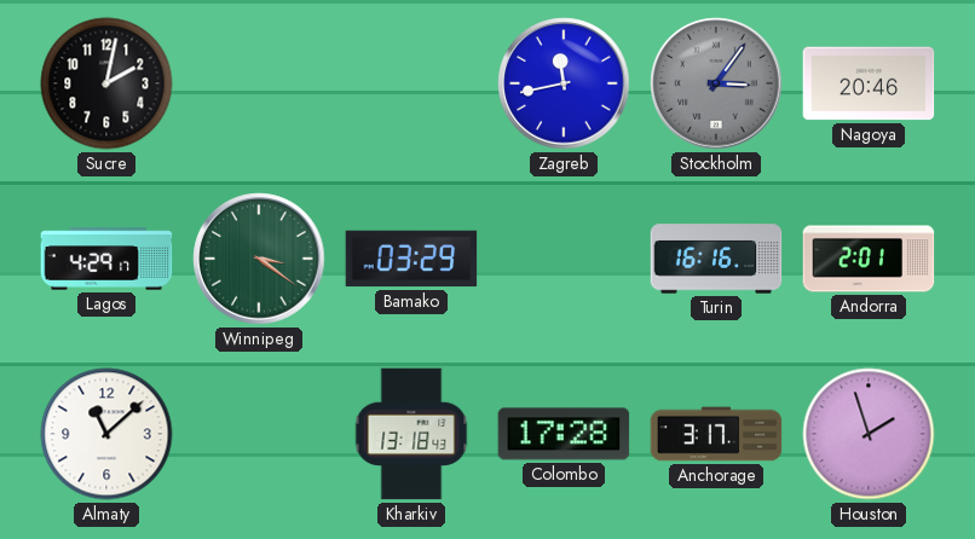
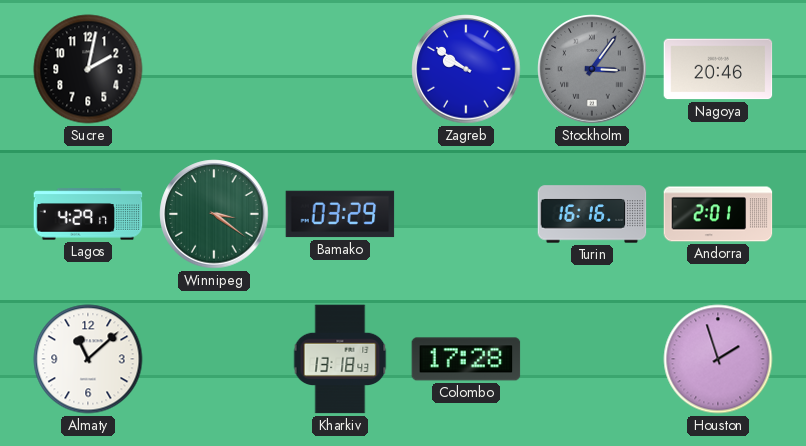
Zagreb: 11:43 -> 9:51
Anchorage: 3:17 -> none
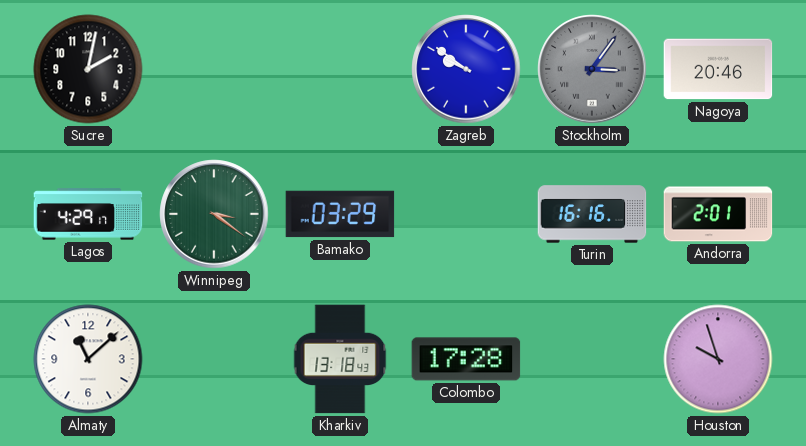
Houston: 1:57 -> 9:57
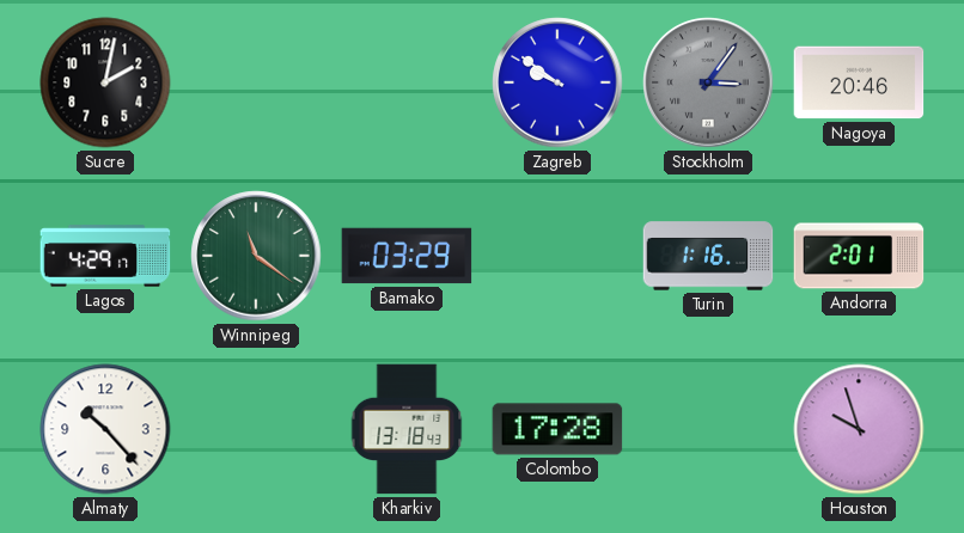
Winnipeg: 3:21 -> 11:21
Turin: 16:16 -> 1:16
Almaty: 11:08 -> 10:23
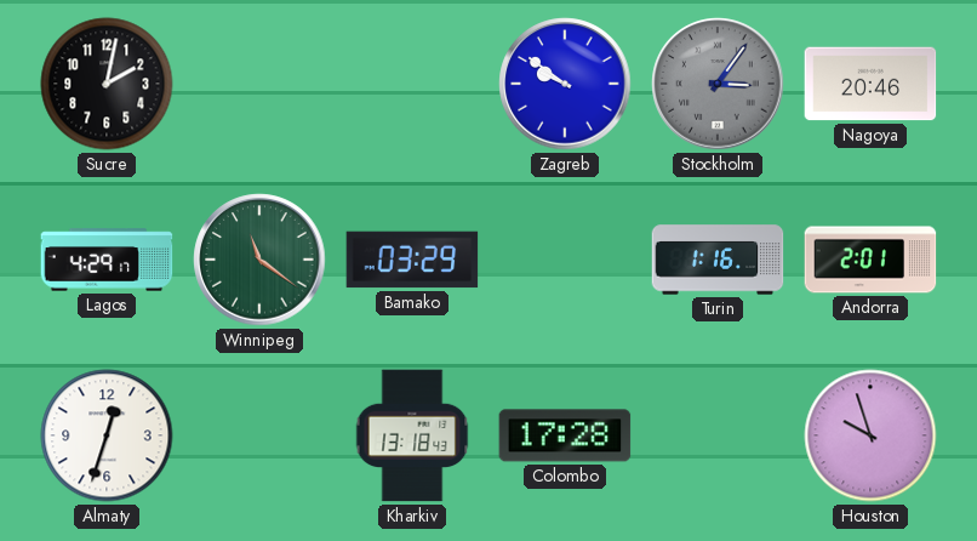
Almaty: 10:23 -> 12:33
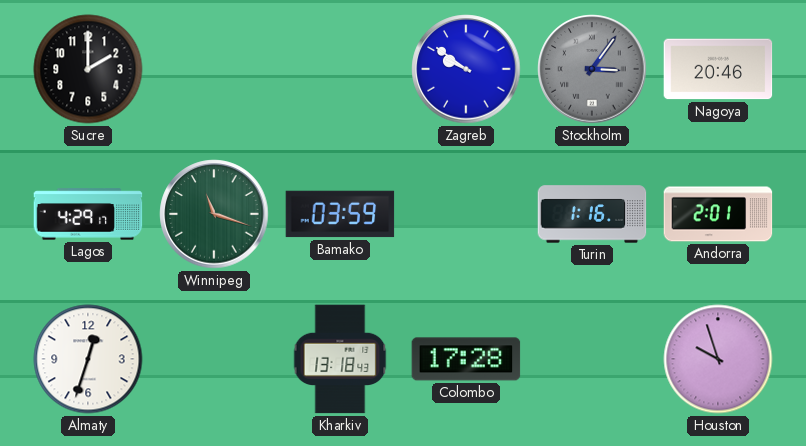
Sucre: 2:02 -> 2:00
Winnipeg: 11:21 -> 11:18
Bamako: 03:29 -> 03:59
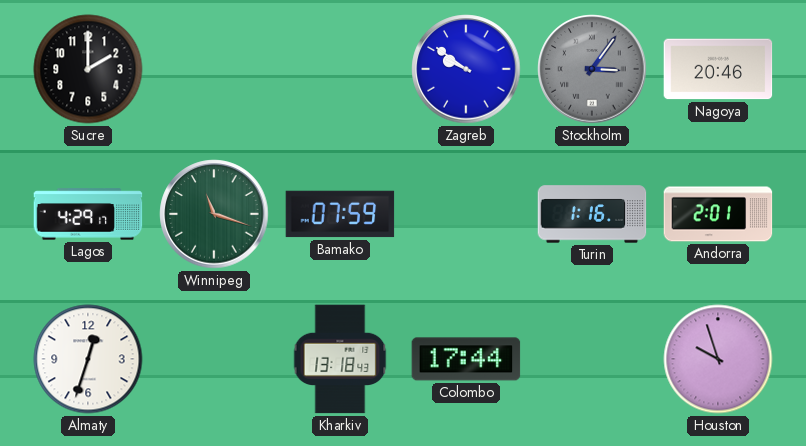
Bamako: 03:59 -> 07:59
Colombo: 17:28 -> 17:44
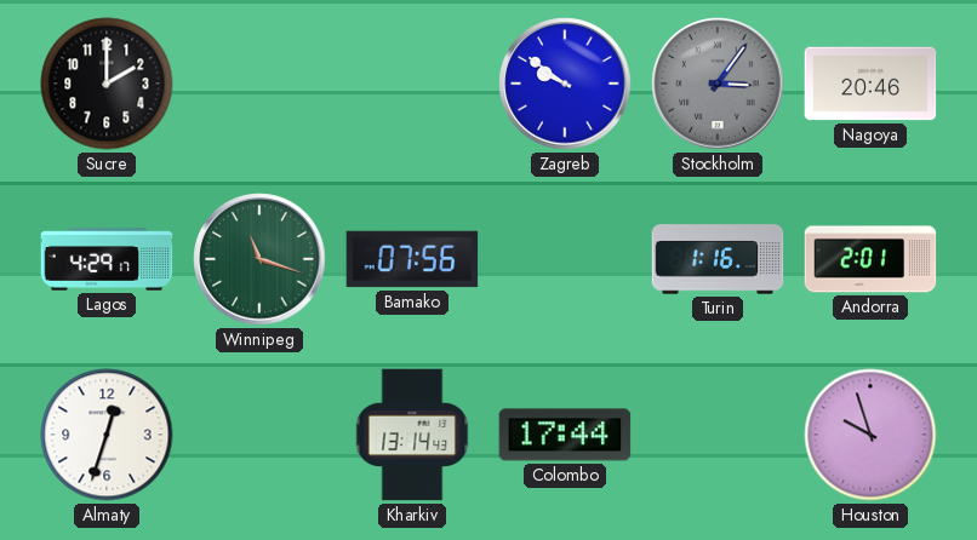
Bamako: 07:59 -> 07:56
Kharkiv: 13:18 -> 13:14
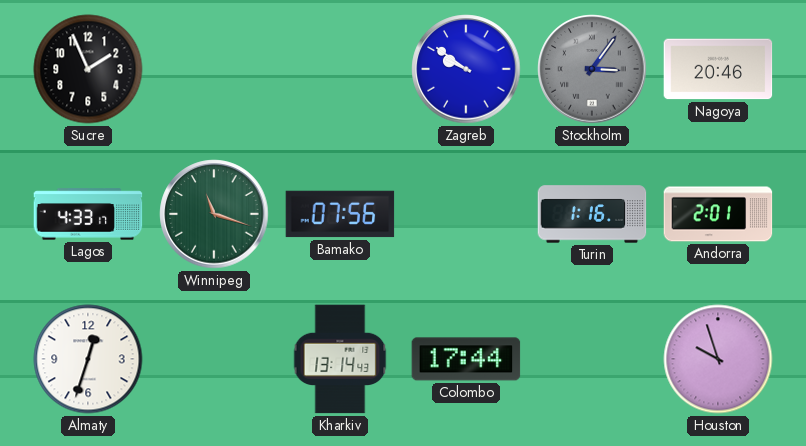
Sucre: 2:00 -> 1:56
Lagos: 4:29 -> 4:33
